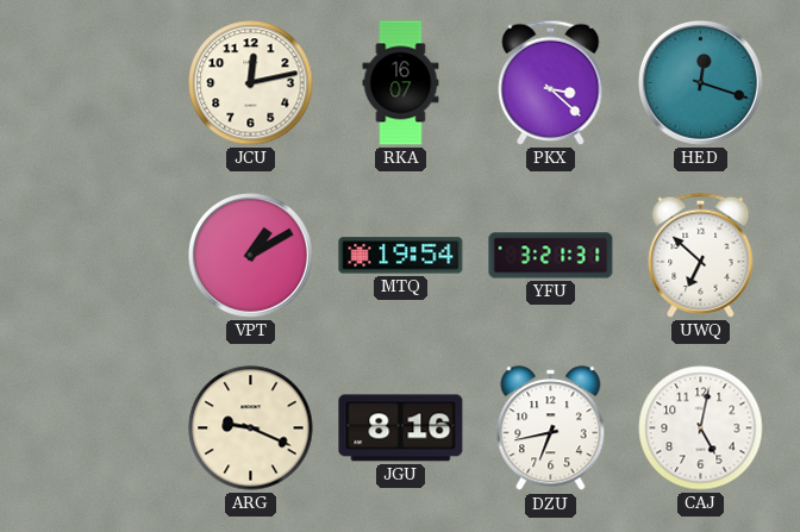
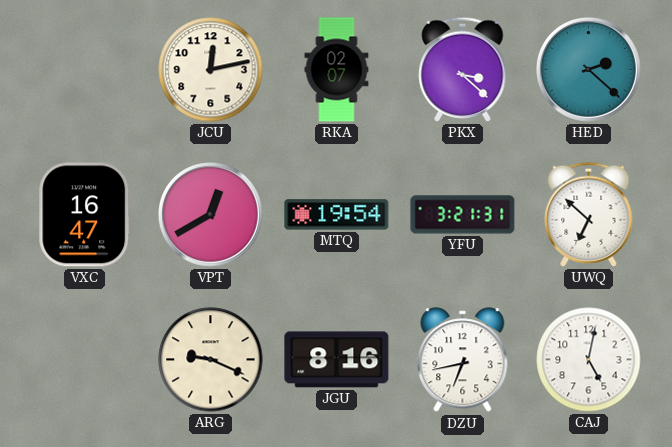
RKA: 16:07 -> 02:07
HED: 12:18 -> 2:22
VXC: none -> 16:47
VPT: 1:10 -> 12:40
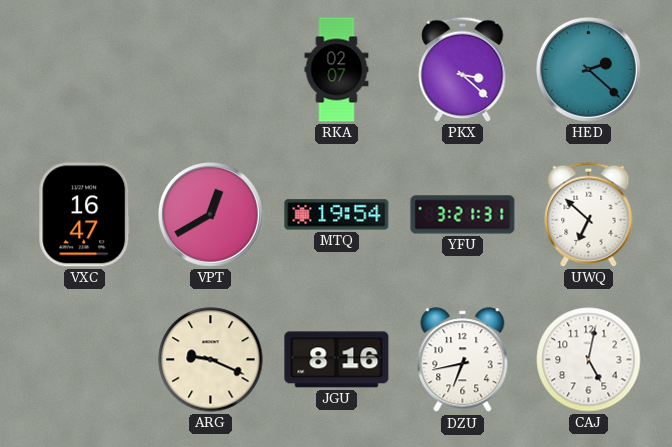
JCU: 12:13 -> none
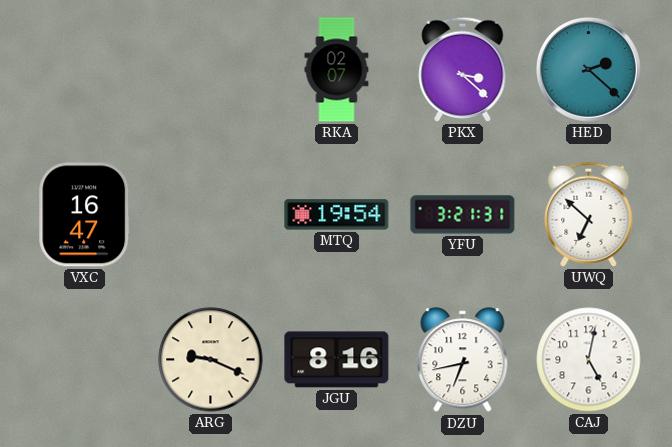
VPT: 12:40 -> none
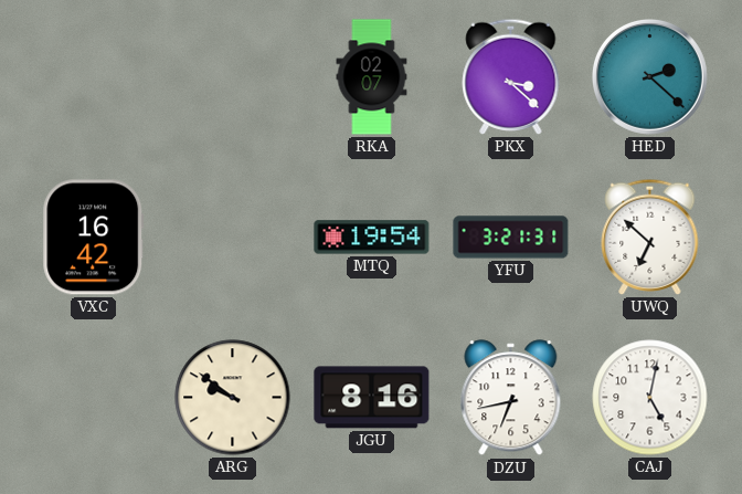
VXC: 16:47 -> 16:42
ARG: 9:19 -> 9:51
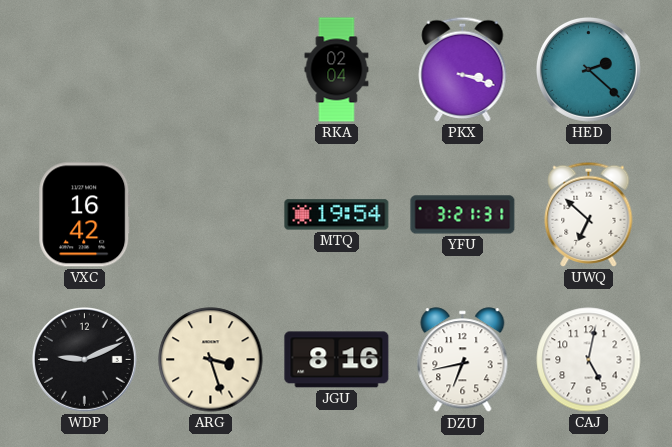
RKA: 02:07 -> 02:04
PKX: 3:22 -> 3:18
WDP: none -> 9:11
ARG: 9:51 -> 3:27
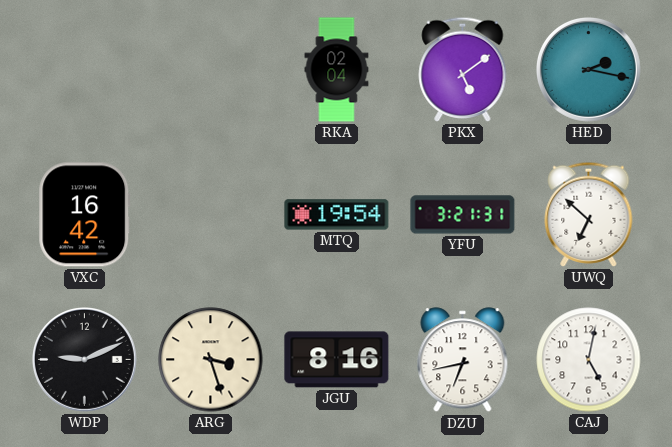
PKX: 3:18 -> 5:09
HED: 2:22 -> 2:17
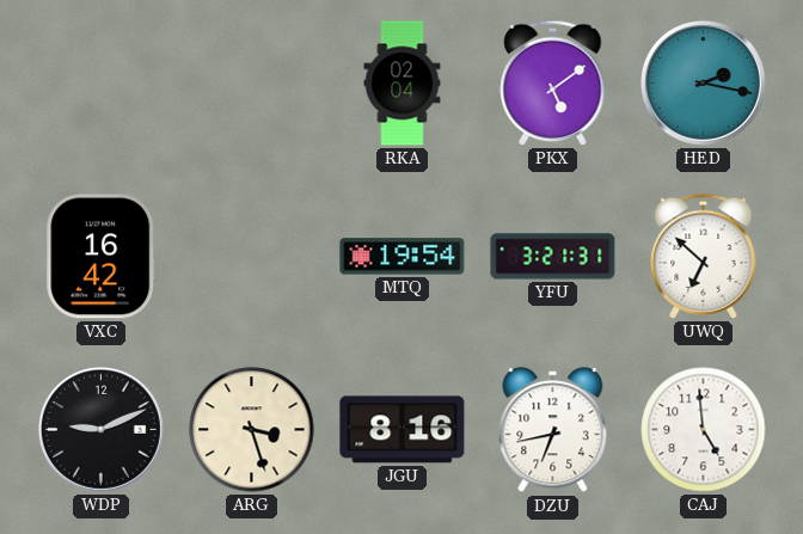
CAJ: 5:02 -> 4:59
